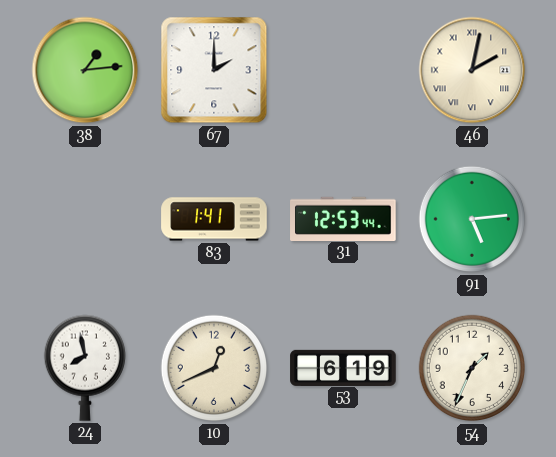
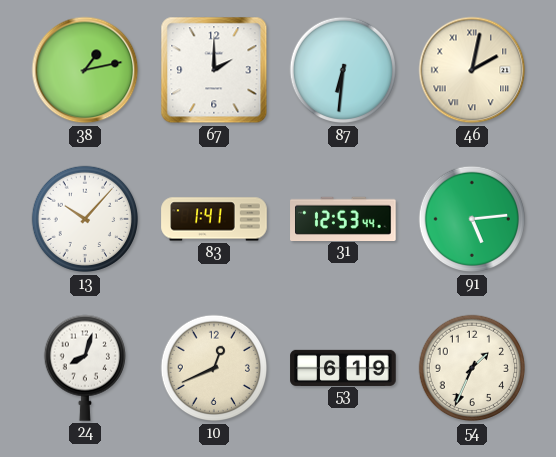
38: 1:14 -> 1:13
87: none -> 6:31
13: none -> 10:07
24: 7:58 -> 8:03
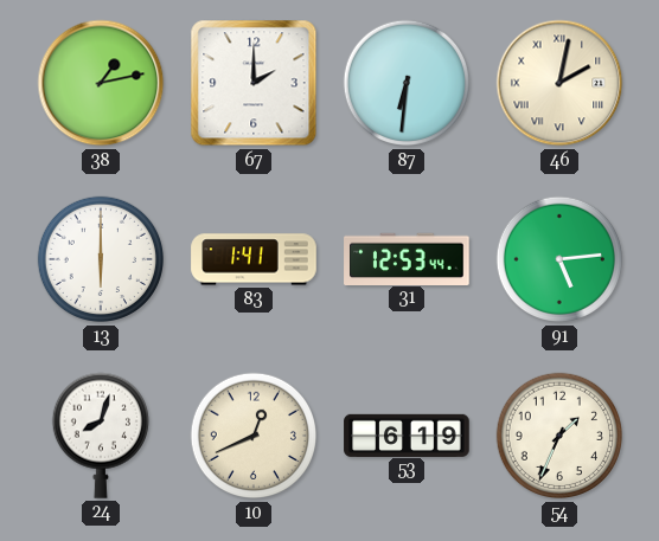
13: 10:07 -> 6:00
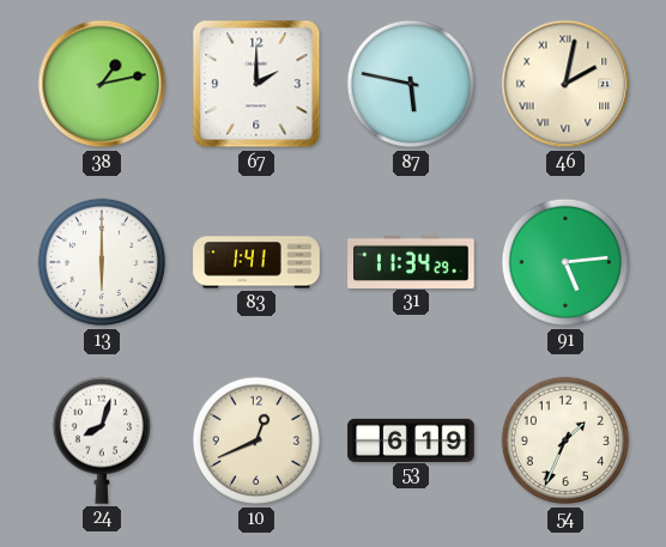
87: 6:31 -> 5:47
31: 12:53 -> 11:34
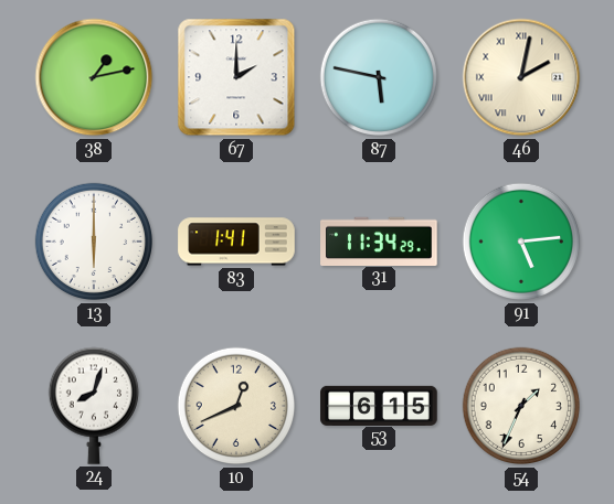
53: 6:19 -> 6:15
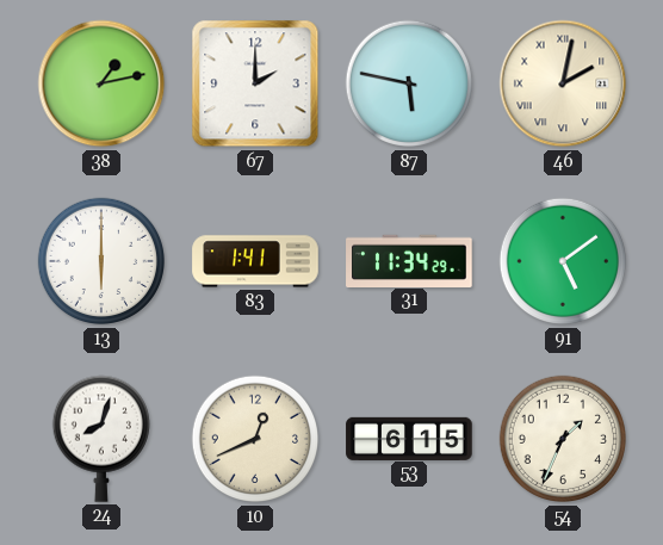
91: 5:14 -> 5:09
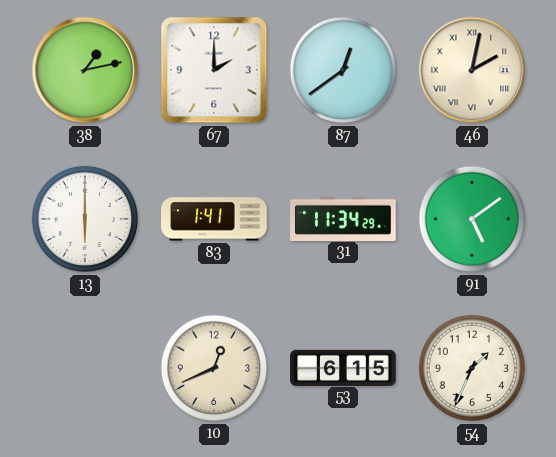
87: 5:47 -> 12:39
24: 8:03 -> none
